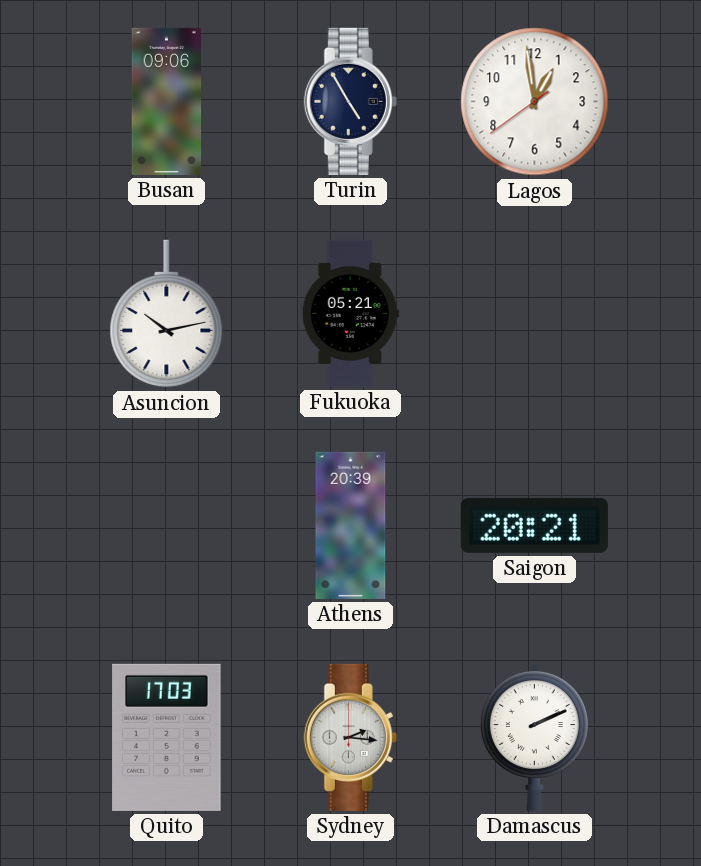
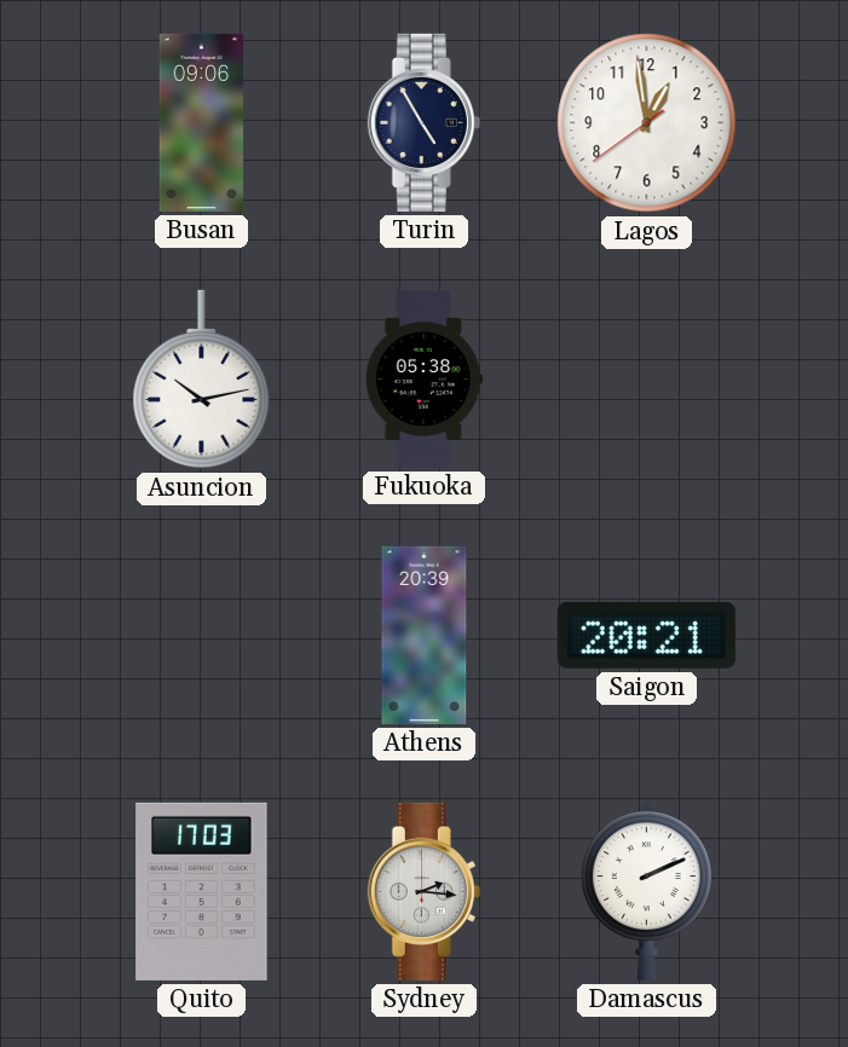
Fukuoka: 05:21 -> 05:38
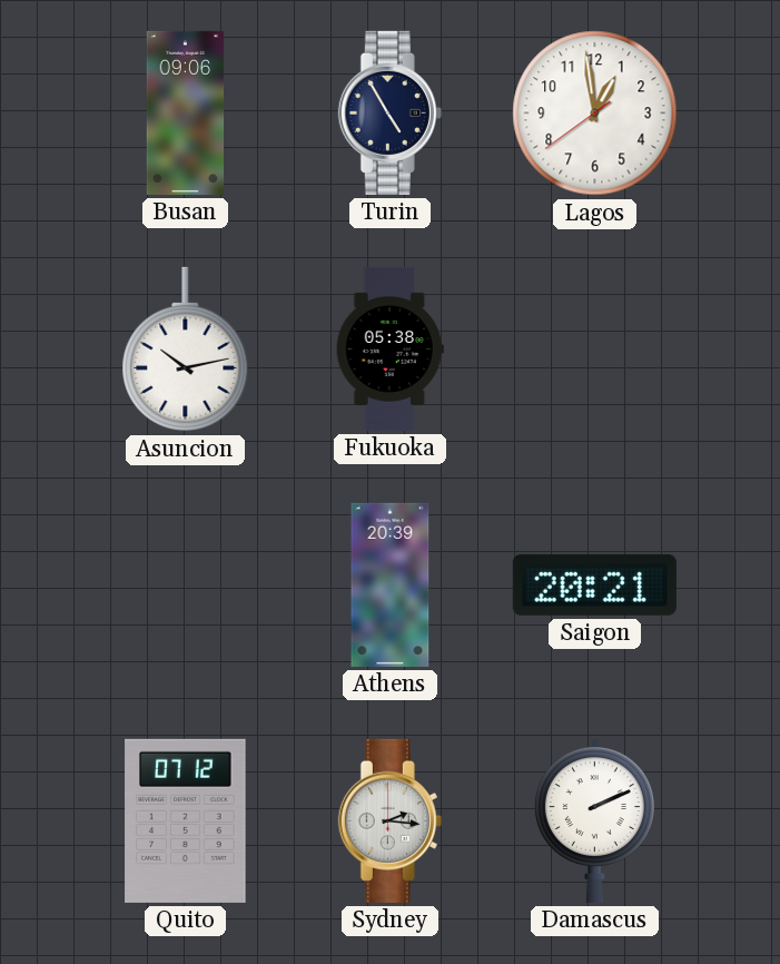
Quito: 17:03 -> 07:12
